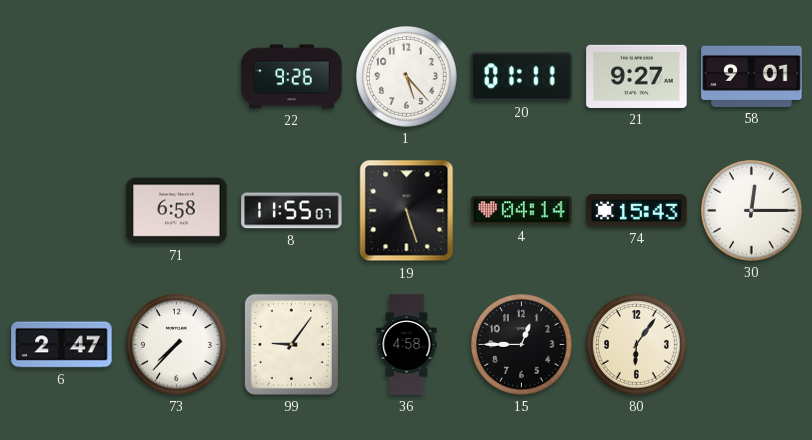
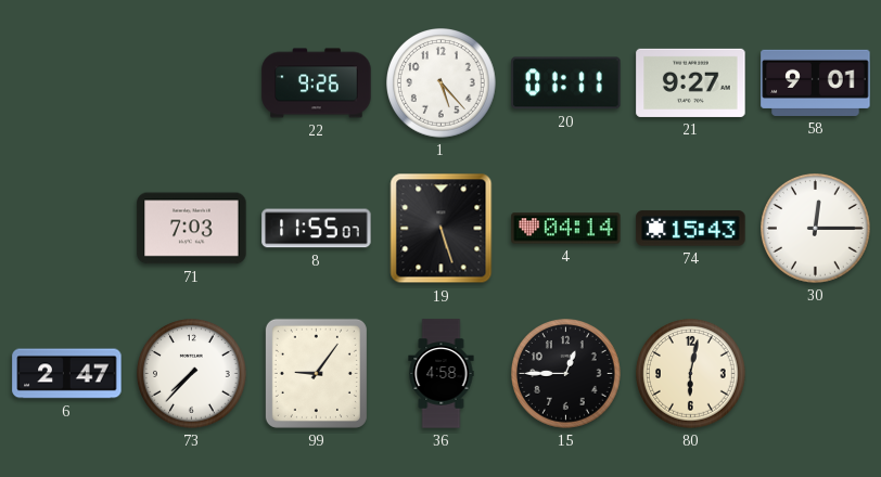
71: 6:58 -> 7:03
80: 6:06 -> 6:02
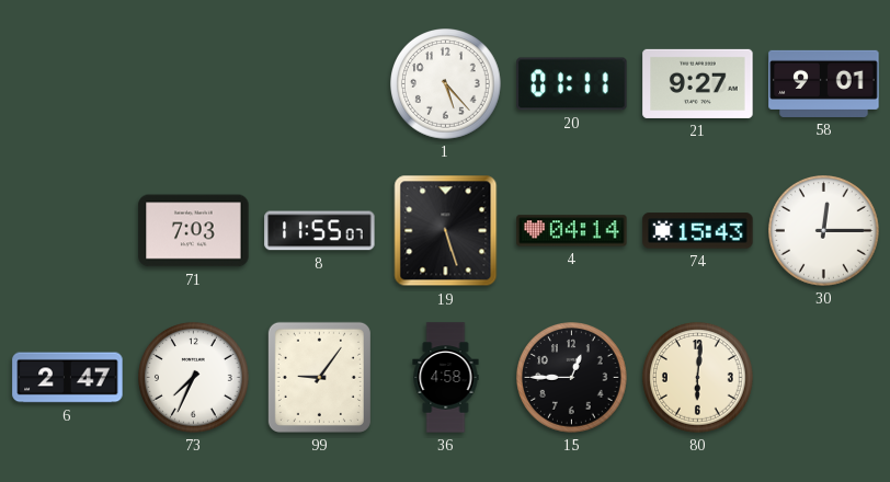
22: 9:26 -> none
73: 7:37 -> 7:34
80: 6:02 -> 6:01
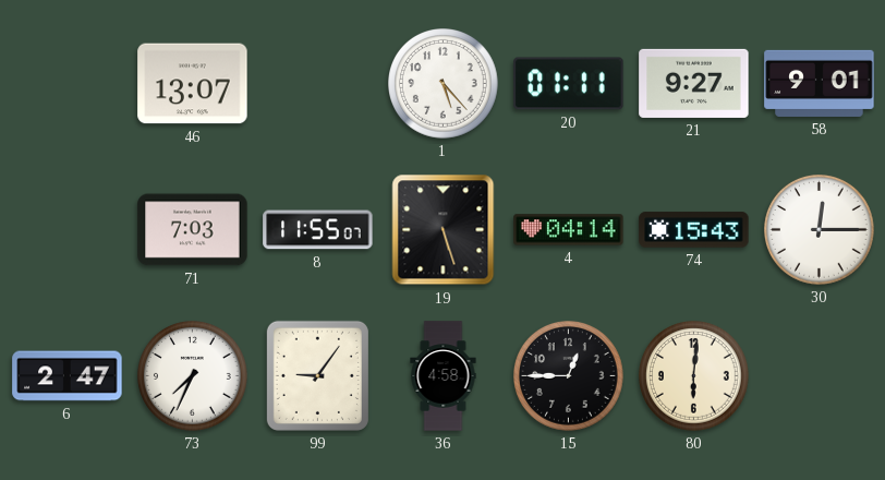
46: none -> 13:07
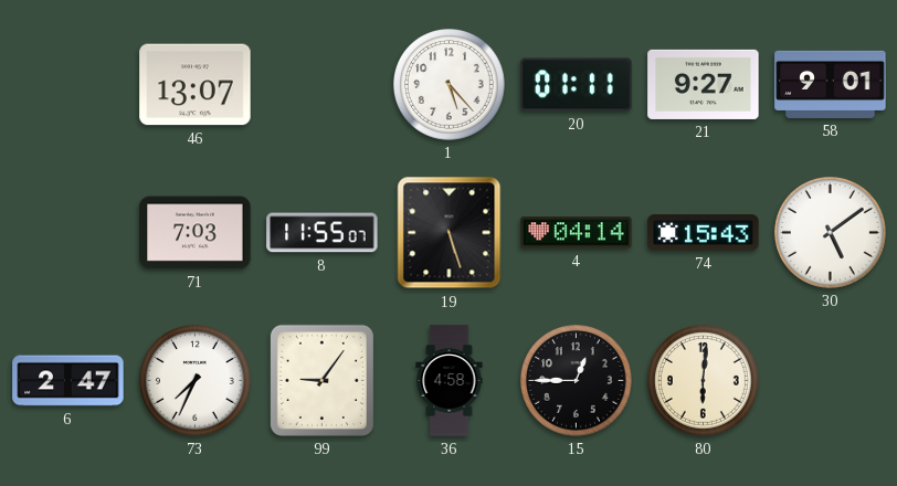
30: 12:15 -> 5:09
